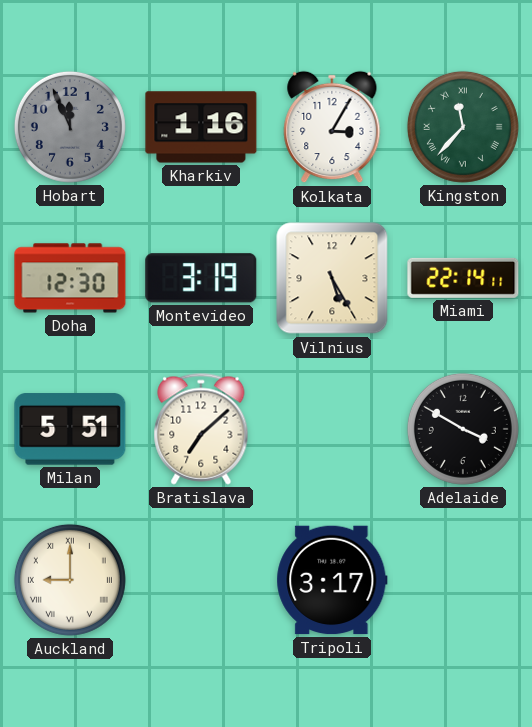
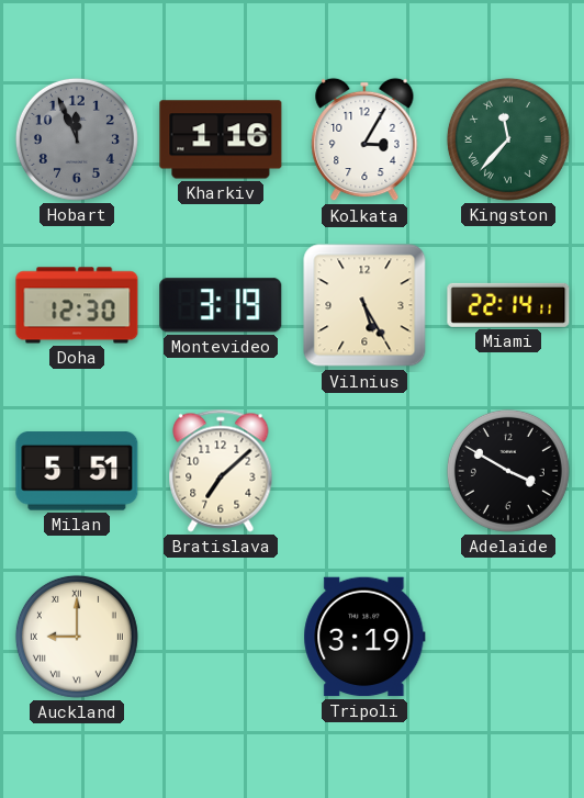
Tripoli: 3:17 -> 3:19
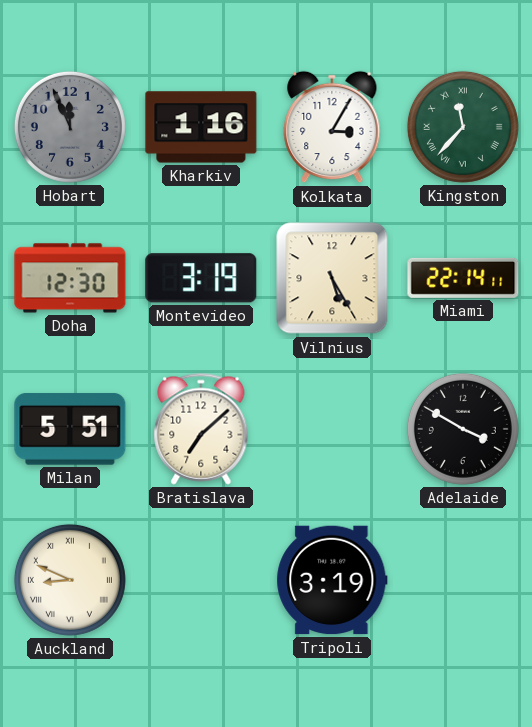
Auckland: 9:00 -> 8:49
